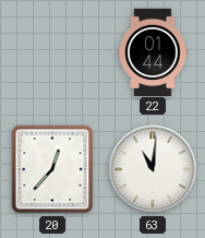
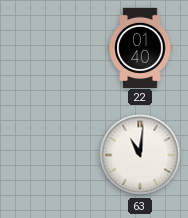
22: 01:44 -> 01:40
20: 12:37 -> none
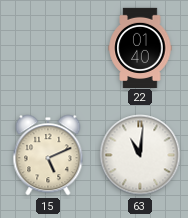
15: none -> 5:11
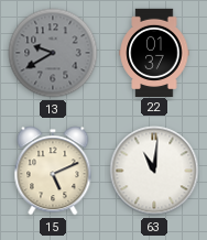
13: none -> 9:40
22: 01:40 -> 01:37
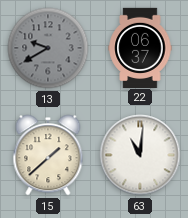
22: 01:37 -> 06:37
15: 5:11 -> 1:38
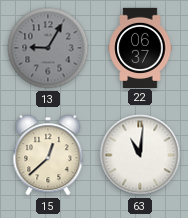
13: 9:40 -> 9:05
15: 1:38 -> 12:38
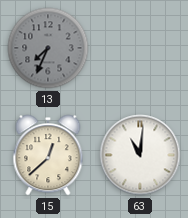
13: 9:05 -> 7:34
22: 06:37 -> none
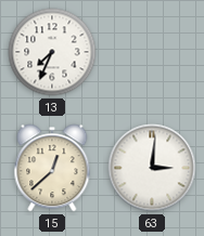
13 dial: grey -> white
63: 11:01 -> 3:01
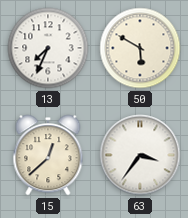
50: none -> 5:50
63: 3:01 -> 3:36
